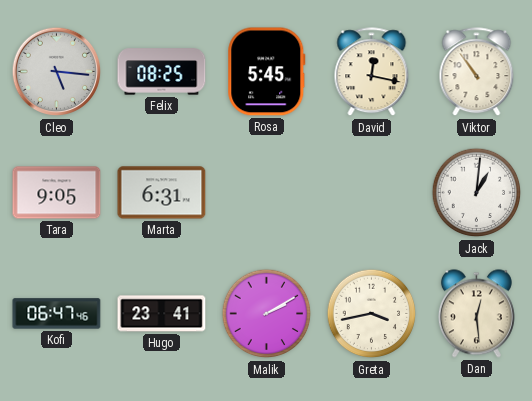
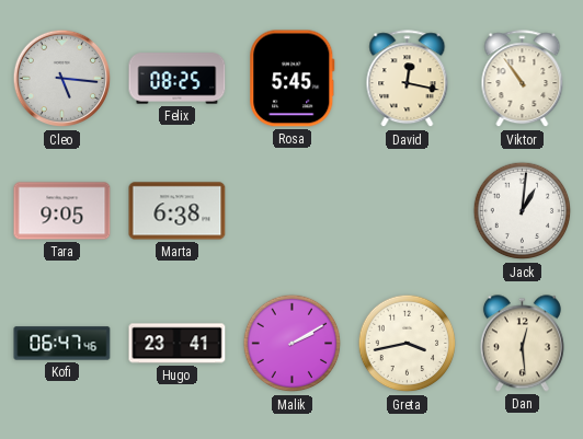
Marta: 6:31 -> 6:38
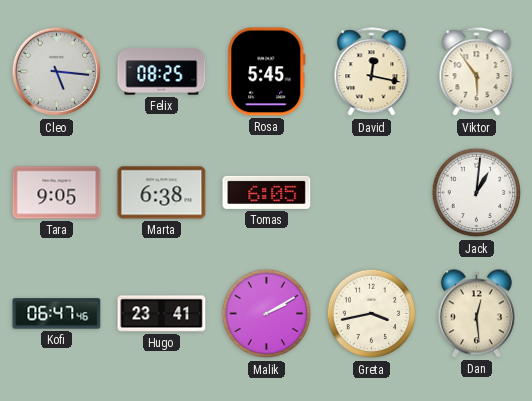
Viktor: 10:54 -> 5:54
Tomas: none -> 6:05
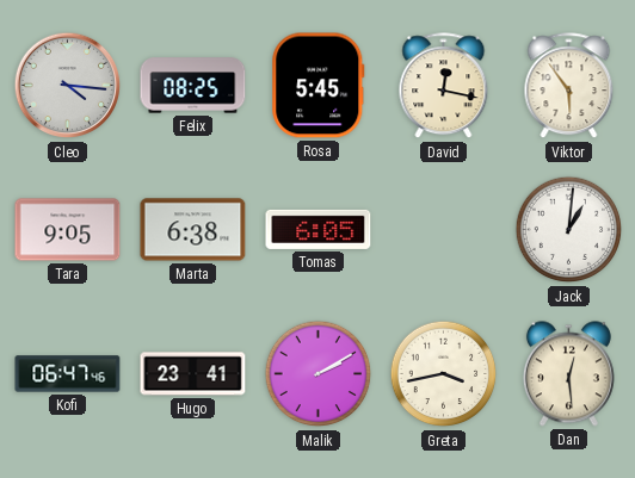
Cleo: 5:16 -> 4:16
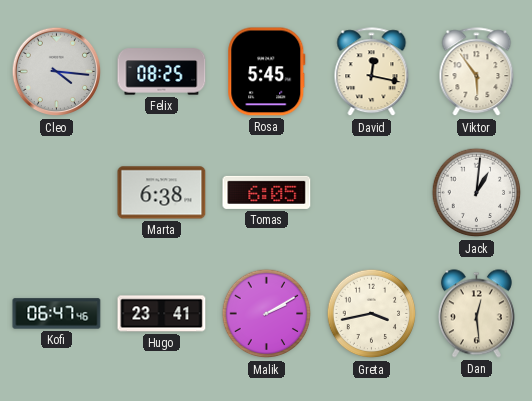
Tara: 9:05 -> none
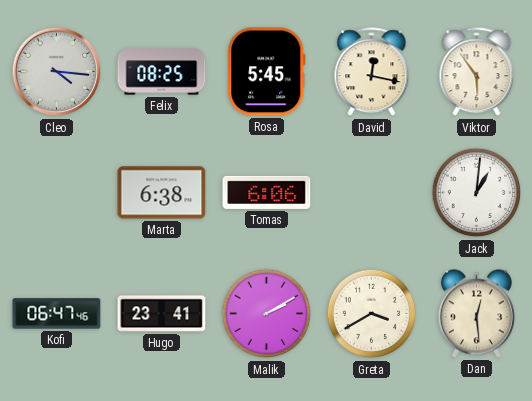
Tomas: 6:05 -> 6:06
Greta: 3:43 -> 3:40
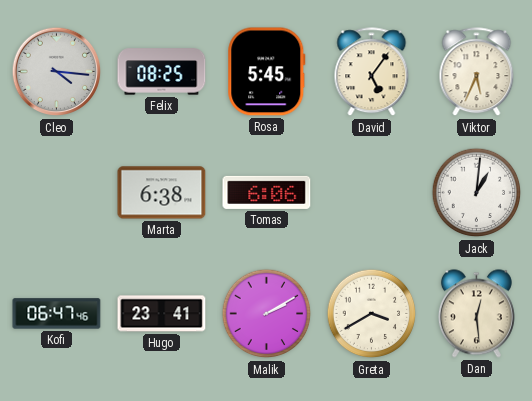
David: 12:17 -> 5:06
Viktor: 5:54 -> 5:34
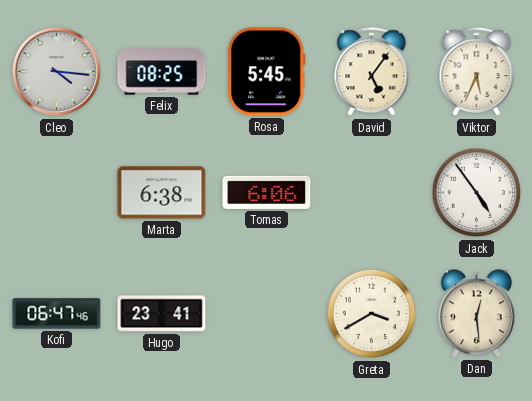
Jack: 1:01 -> 4:54
Malik: 2:10 -> none
